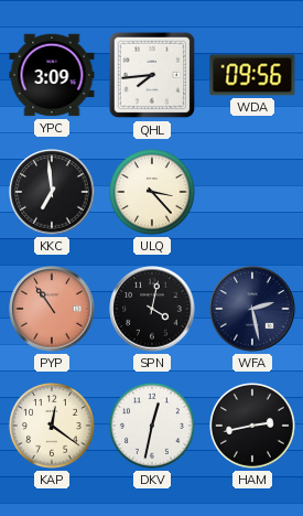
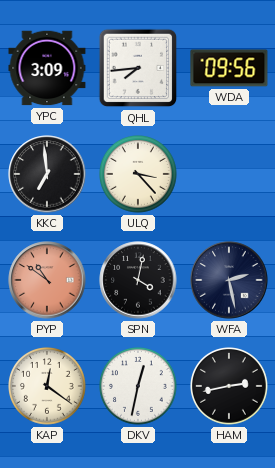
PYP: 10:54 -> 10:51
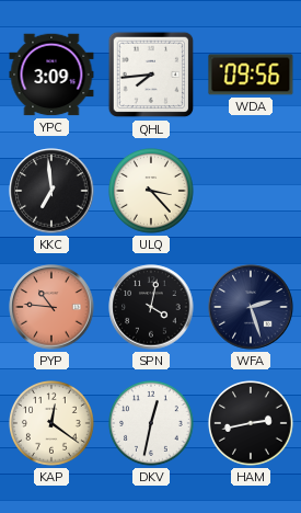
PYP: 10:51 -> 10:46
WFA: 2:28 -> 2:27
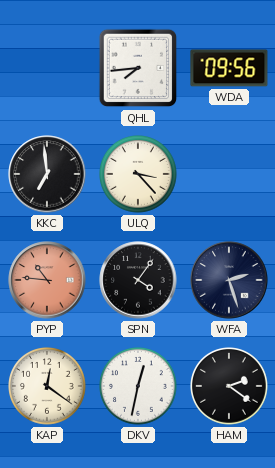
YPC: 3:09 -> none
SPN: 4:02 -> 4:06
HAM: 2:43 -> 2:21
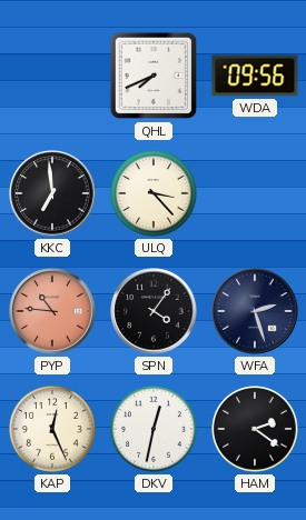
QHL: 7:44 -> 7:41
KAP: 12:21 -> 12:26
